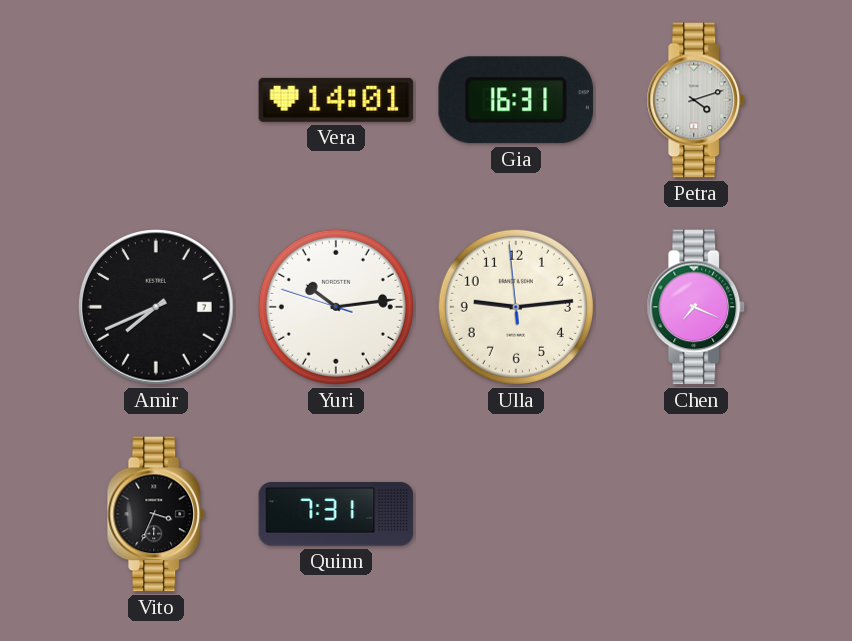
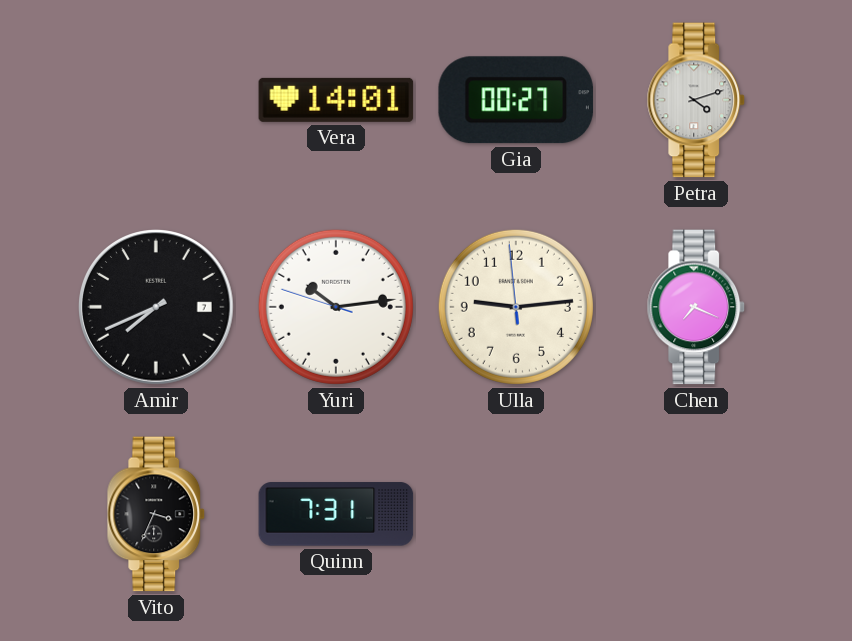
Gia: 16:31 -> 00:27
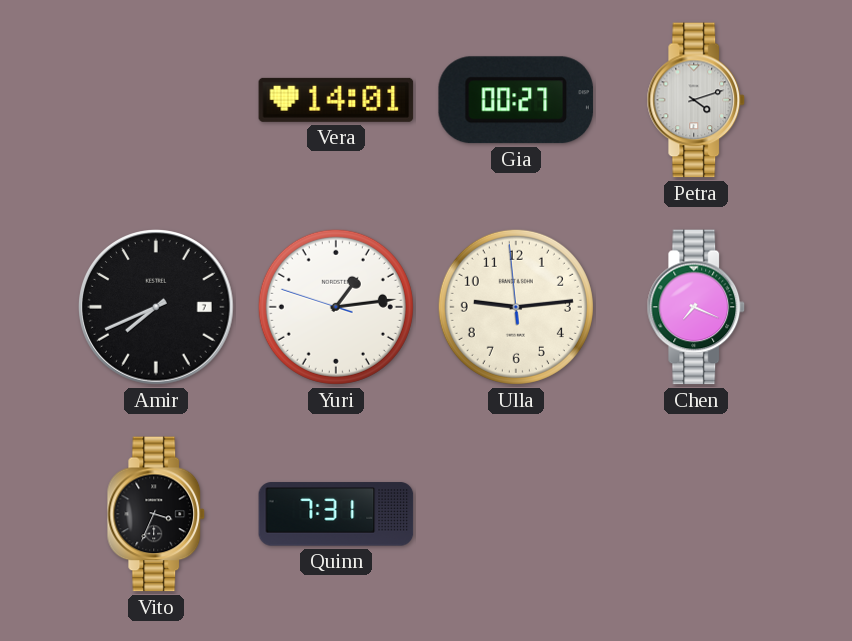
Yuri: 10:13 -> 1:13
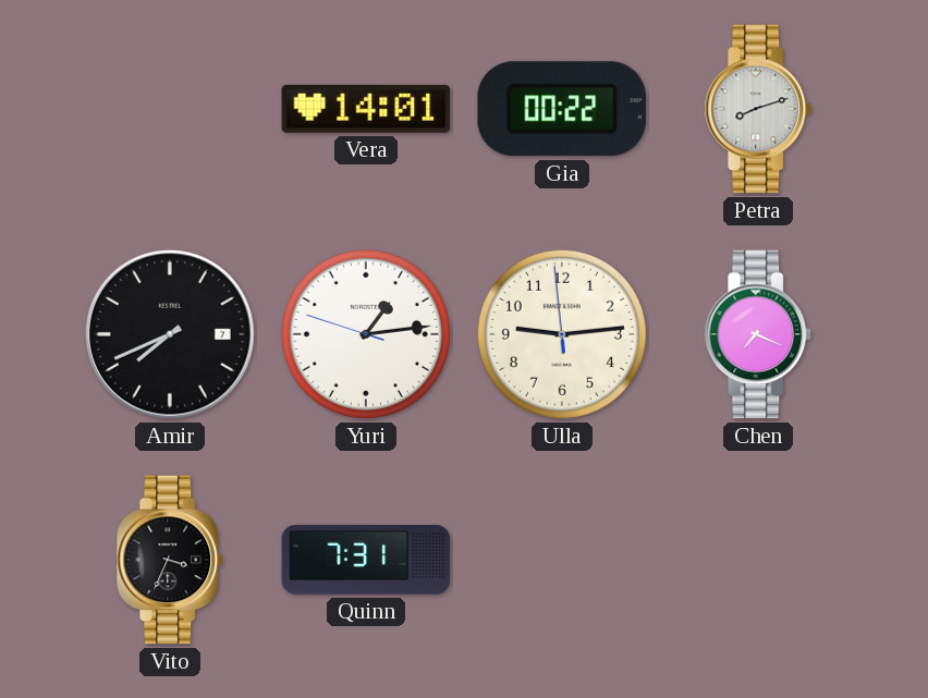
Gia: 00:27 -> 00:22
Petra: 4:12 -> 8:12
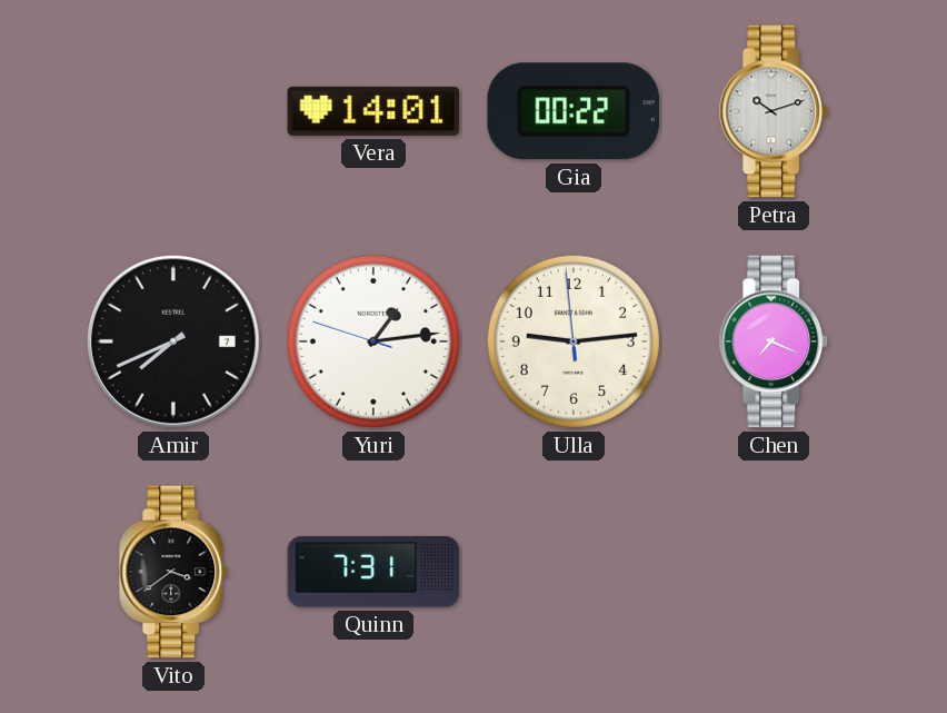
Petra: 8:12 -> 10:12
Vito: 3:34 -> 3:39
